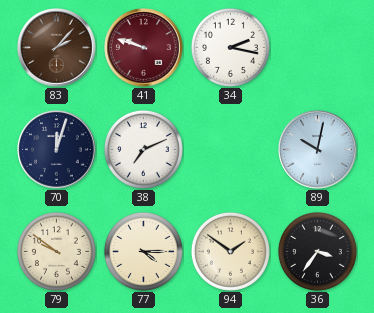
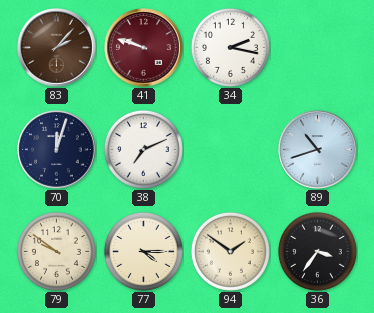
89: 10:02 -> 10:42
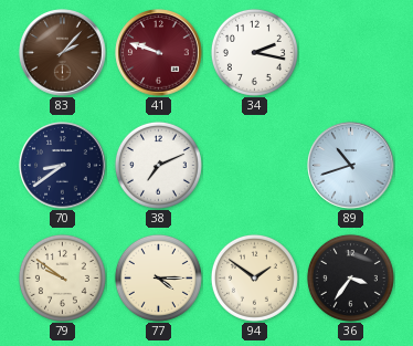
70: 12:03 -> 8:39
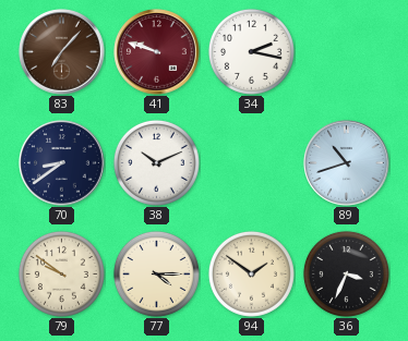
83: 2:07 -> 7:07
38: 7:11 -> 10:11
36: 3:36 -> 3:34
